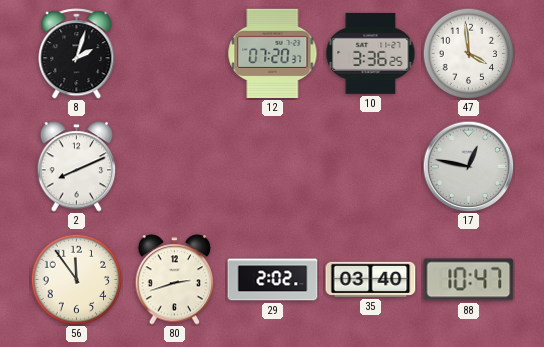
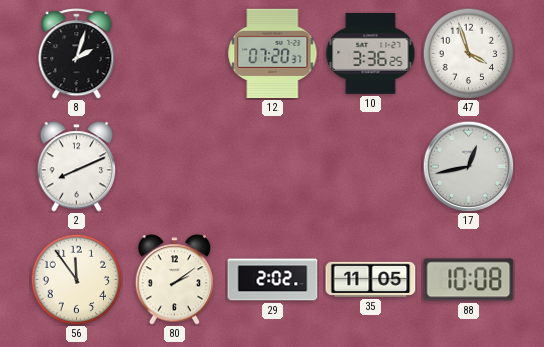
47: 3:59 -> 3:57
17: 12:47 -> 12:43
80: 2:42 -> 2:09
35: 03:40 -> 11:05
88: 10:47 -> 10:08
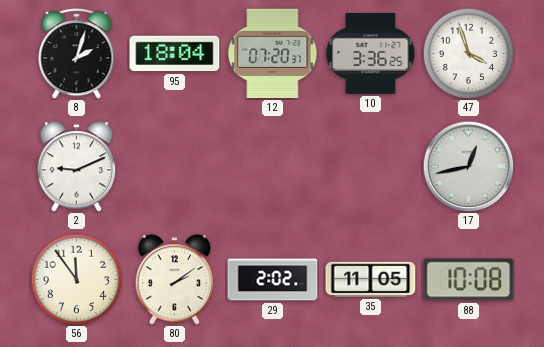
95: none -> 18:04
2: 8:11 -> 9:11
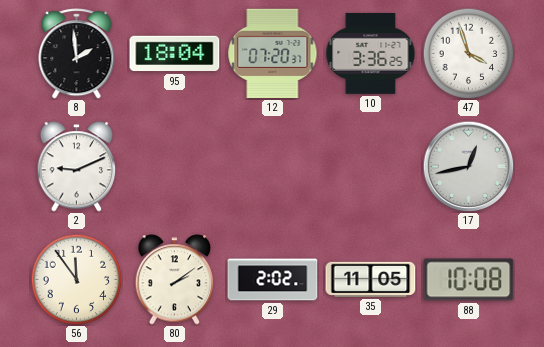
8: 2:03 -> 1:59
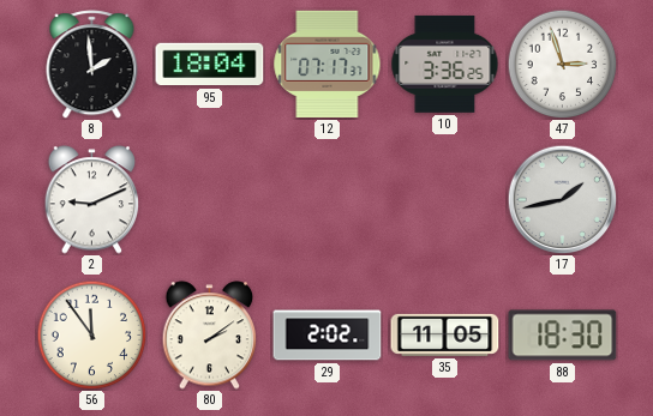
12: 07:20 -> 07:17
47: 3:57 -> 2:57
17: 12:43 -> 1:43
88: 10:08 -> 18:30
